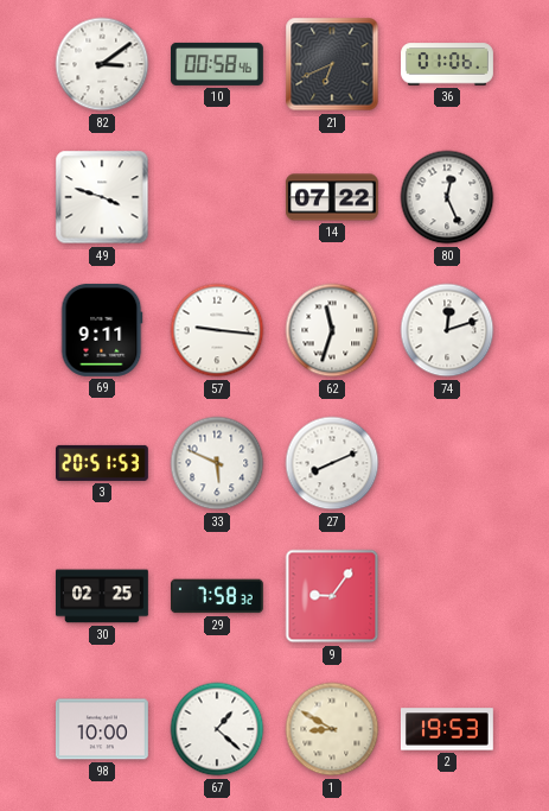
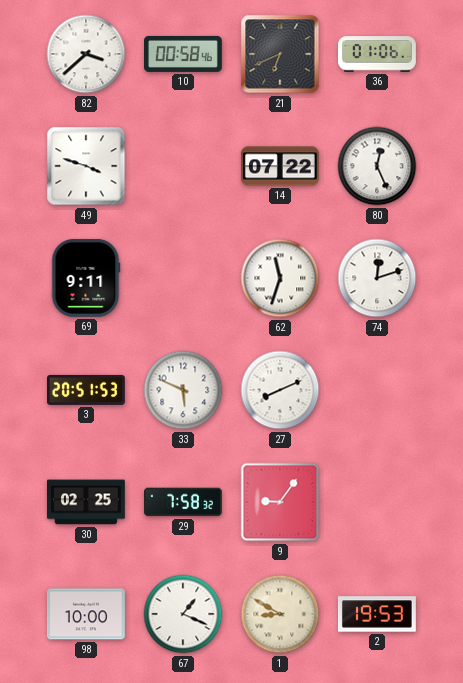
82: 3:09 -> 3:38
57: 9:16 -> none
67: 1:22 -> 1:19
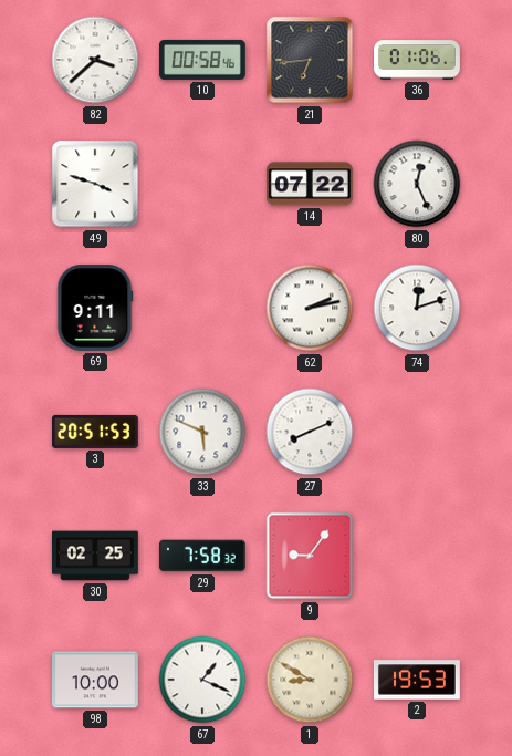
21: 6:41 -> 6:44
62: 11:33 -> 2:13
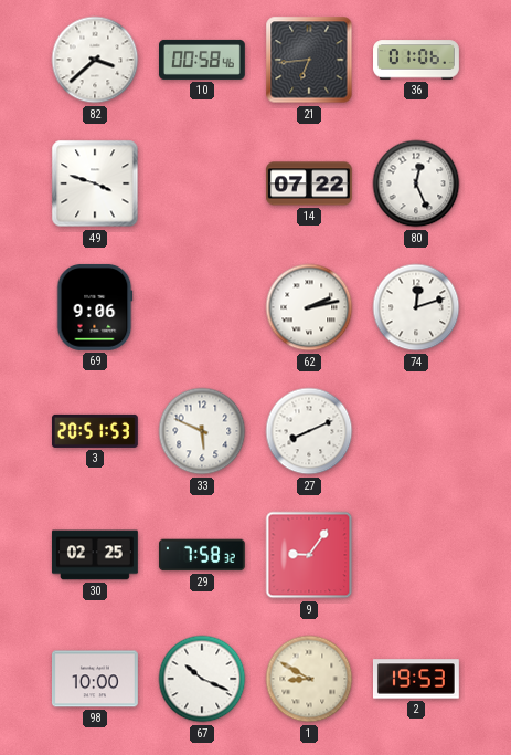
69: 9:11 -> 9:06
67: 1:19 -> 10:19
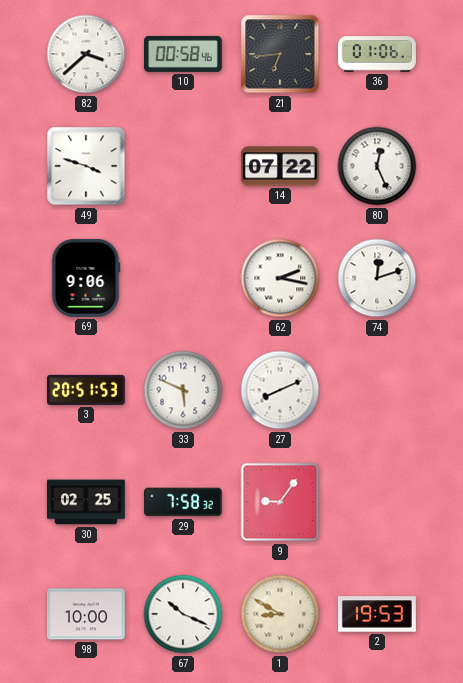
62: 2:13 -> 2:17
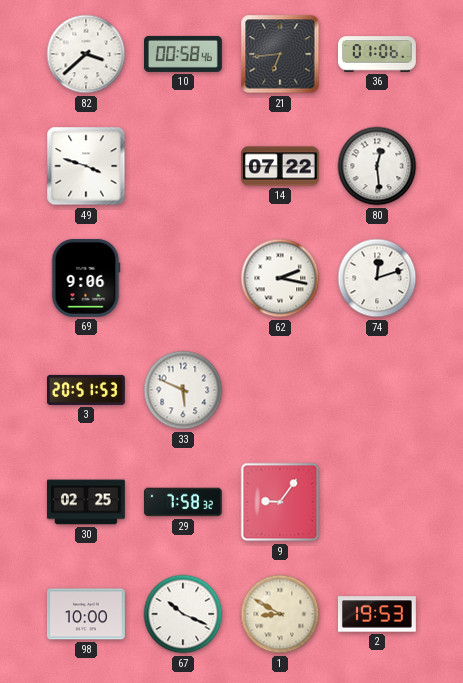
80: 12:26 -> 12:29
27: 8:11 -> none
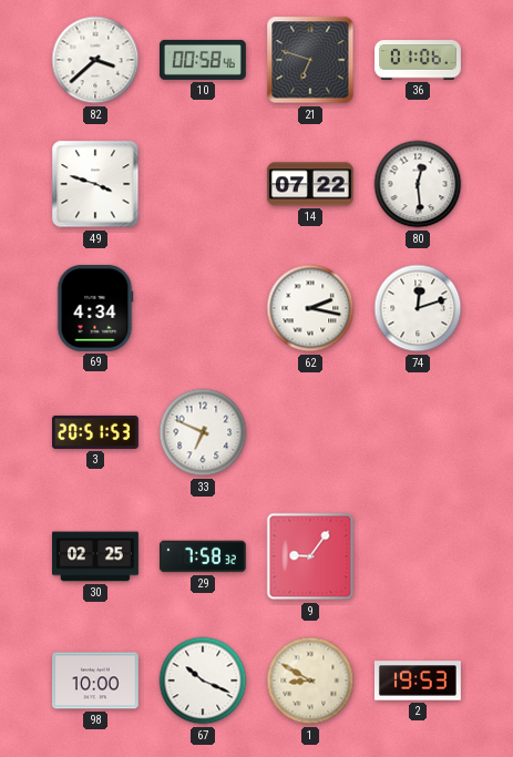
21: 6:44 -> 6:48
69: 9:06 -> 4:34
33: 5:49 -> 6:49
